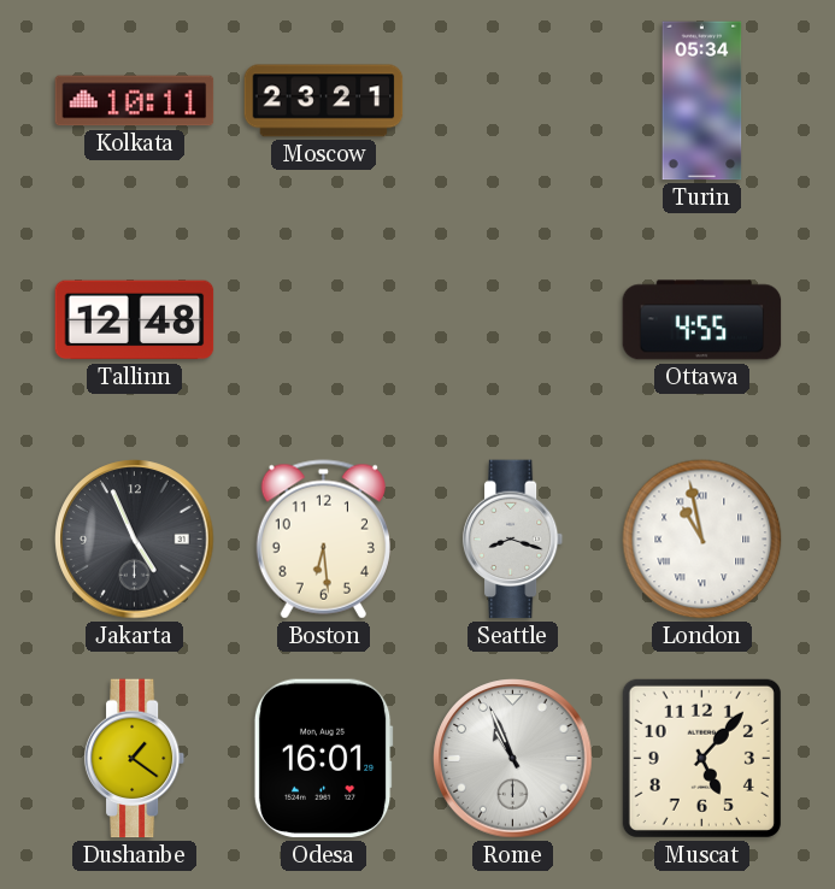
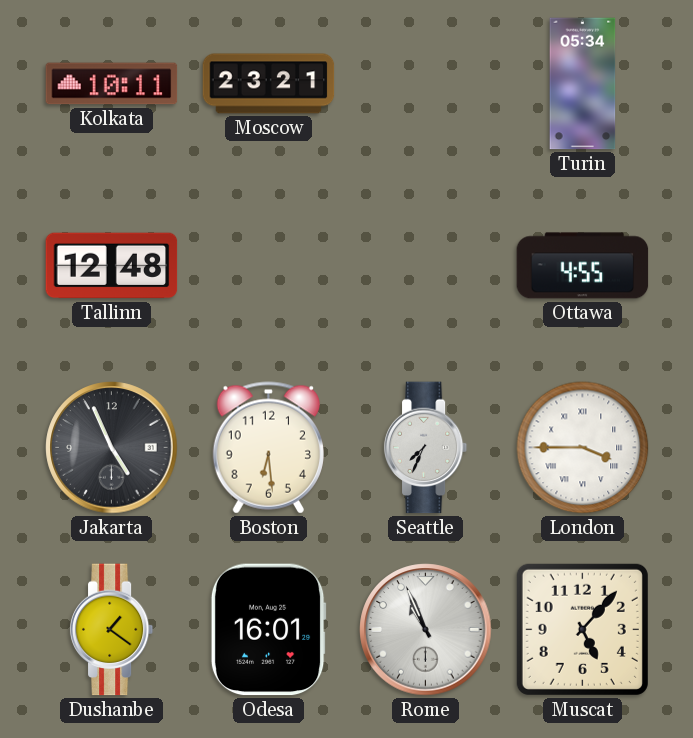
Seattle: 8:18 -> 7:34
London: 10:58 -> 3:45
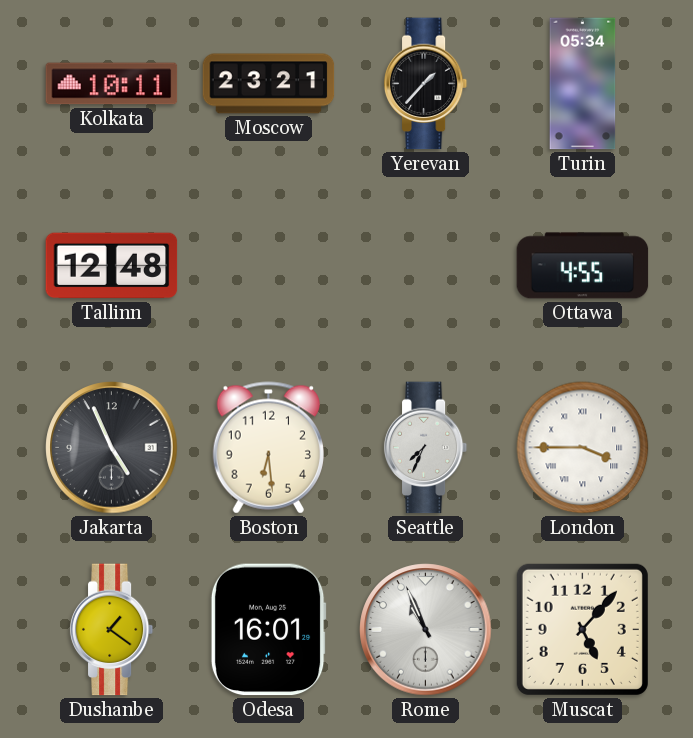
Yerevan: none -> 1:37
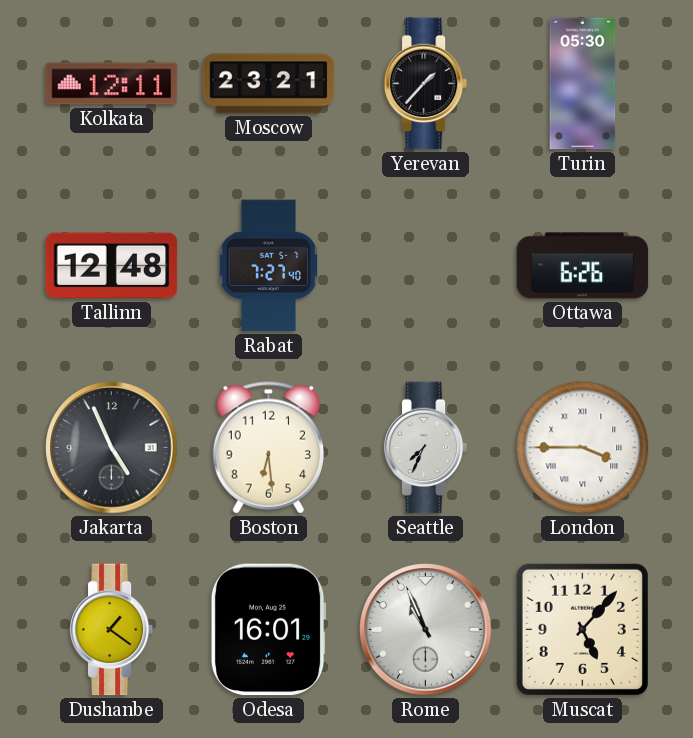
Kolkata: 10:11 -> 12:11
Turin: 05:34 -> 05:30
Rabat: none -> 7:27
Ottawa: 4:55 -> 6:26
